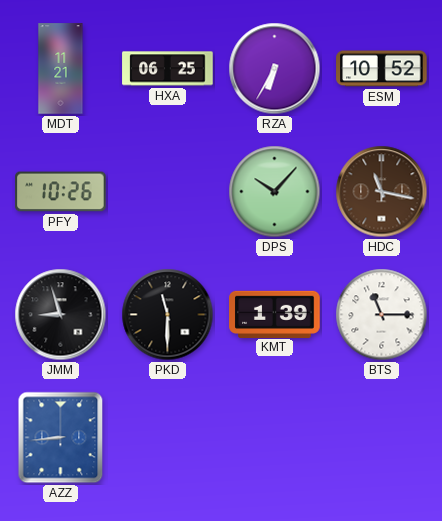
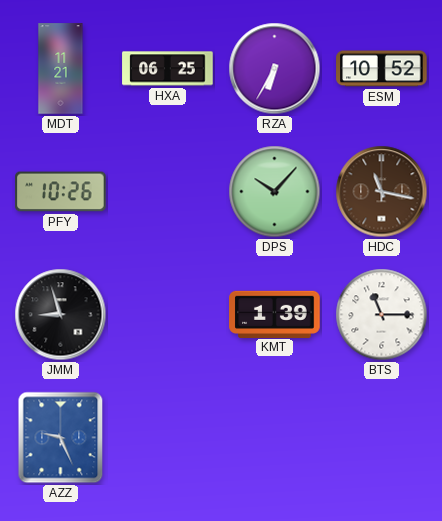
PKD: 11:30 -> none
AZZ: 8:44 -> 9:26
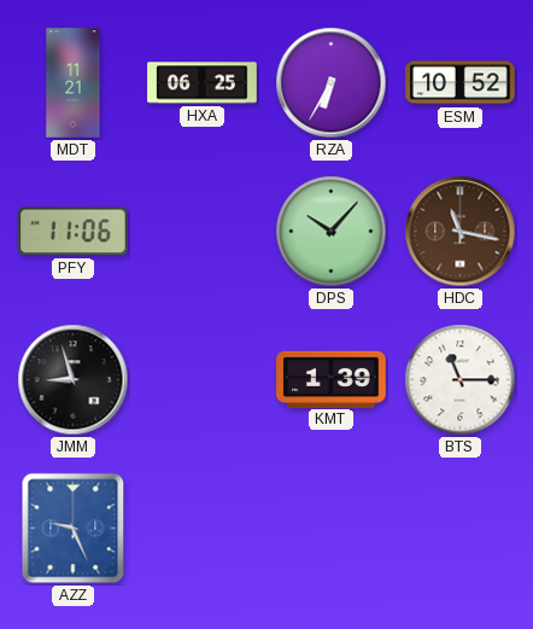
PFY: 10:26 -> 11:06
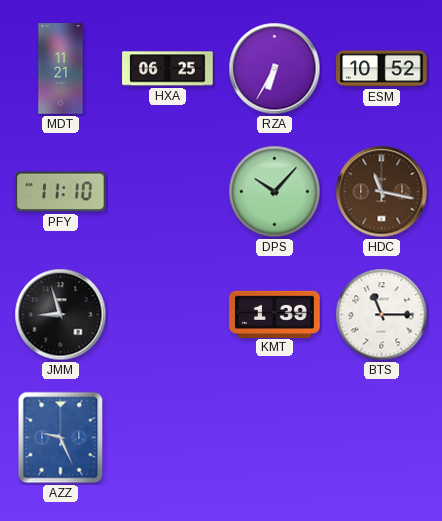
PFY: 11:06 -> 11:10
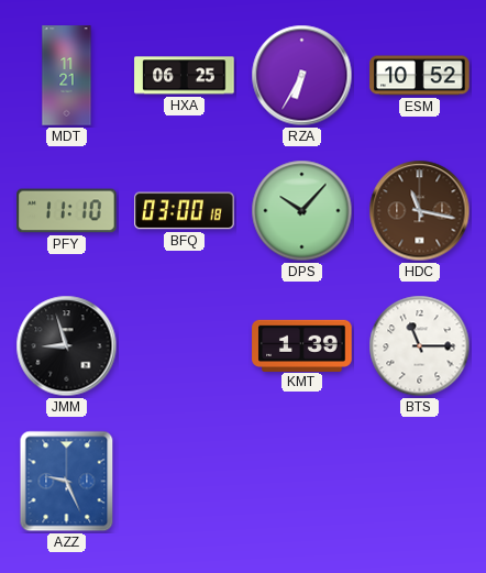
BFQ: none -> 03:00
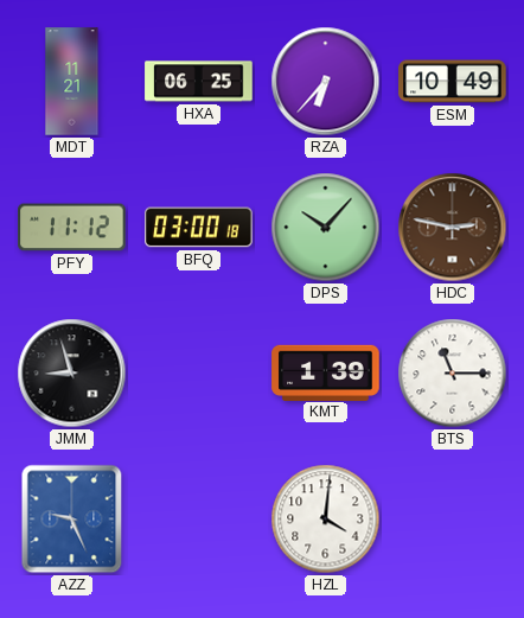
RZA: 6:35 -> 6:37
ESM: 10:52 -> 10:49
PFY: 11:10 -> 11:12
HDC: 11:17 -> 2:47
HZL: none -> 4:01
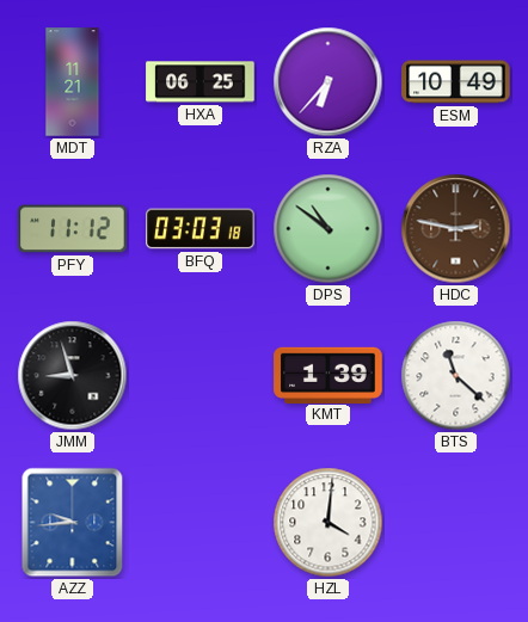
BFQ: 03:00 -> 03:03
DPS: 10:07 -> 10:51
BTS: 11:15 -> 11:22
AZZ: 9:26 -> 9:44
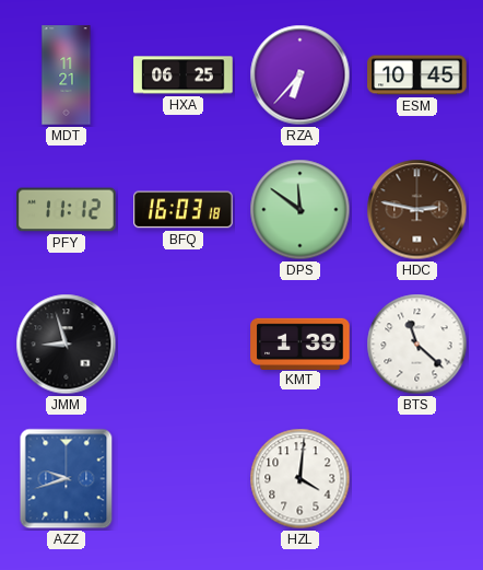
ESM: 10:49 -> 10:45
BFQ: 03:03 -> 16:03
DPS: 10:51 -> 11:51
AZZ: 9:44 -> 9:42
